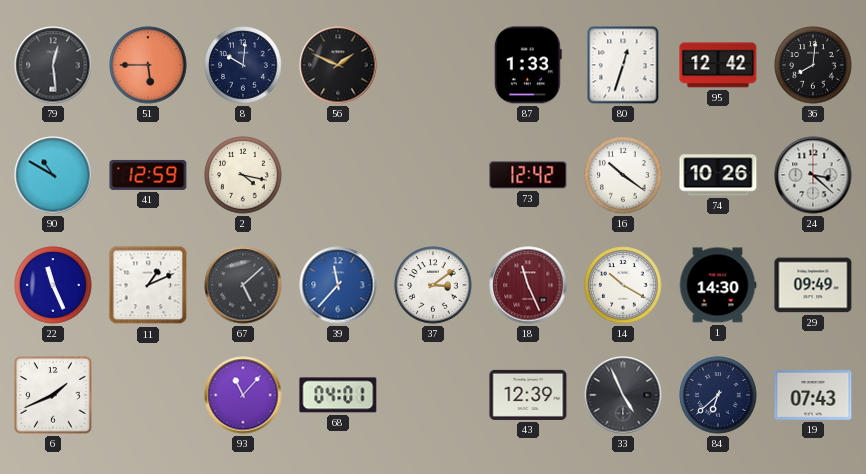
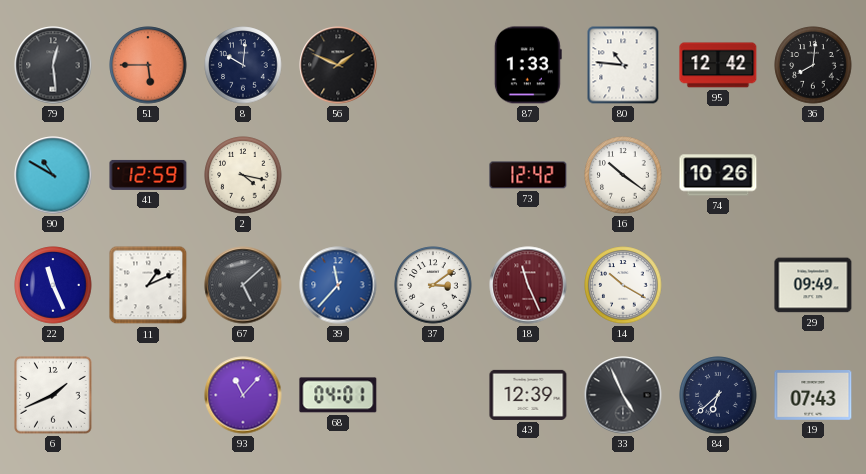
80: 12:33 -> 10:46
24: 3:22 -> none
1: 14:30 -> none
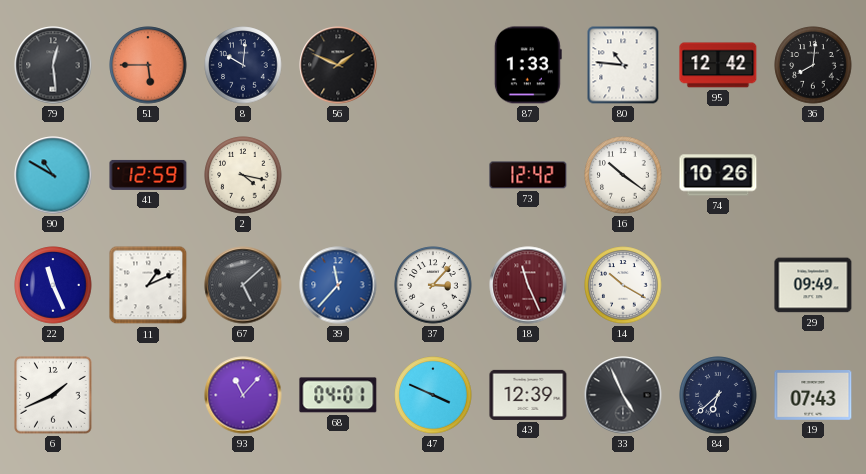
37: 3:09 -> 3:07
47: none -> 3:49
